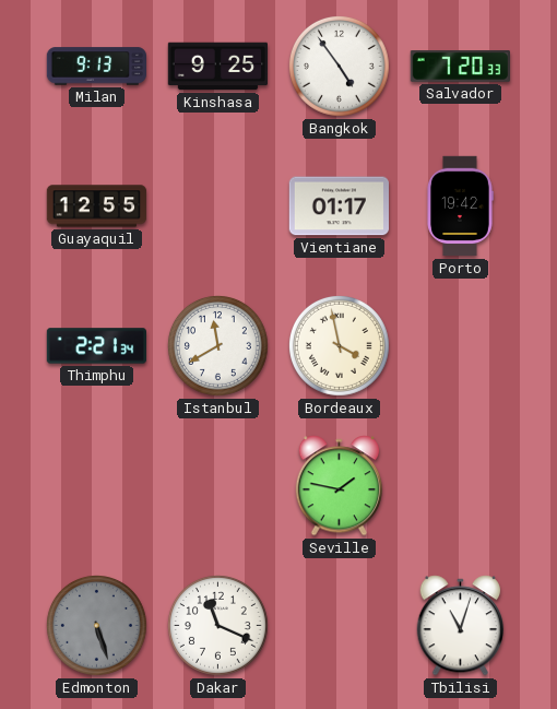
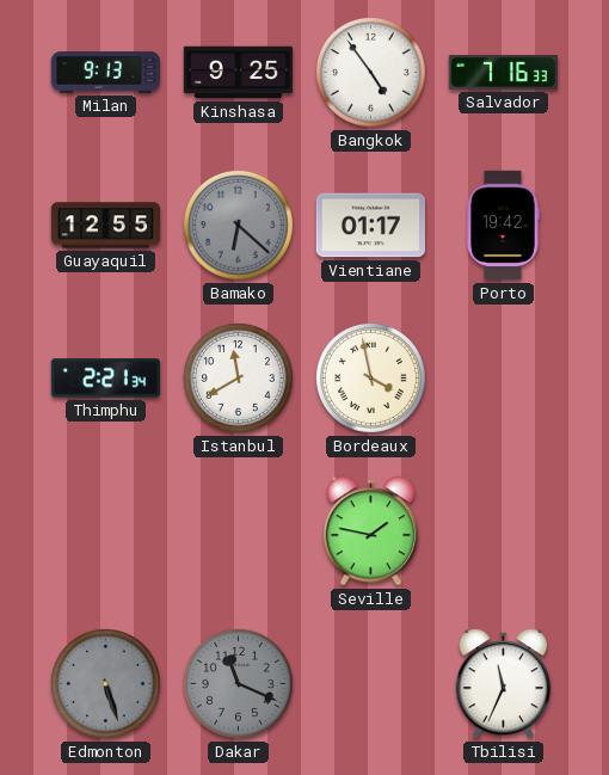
Salvador: 7:20 -> 7:16
Bamako: none -> 6:22
Dakar dial: white -> grey
Tbilisi: 11:03 -> 11:34
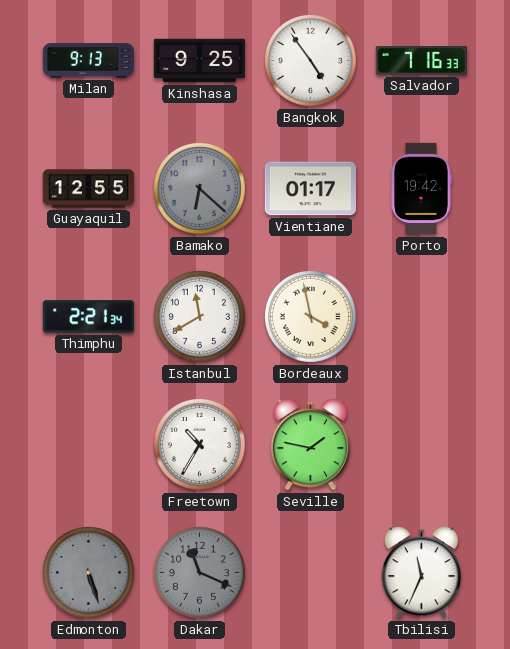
Freetown: none -> 10:35
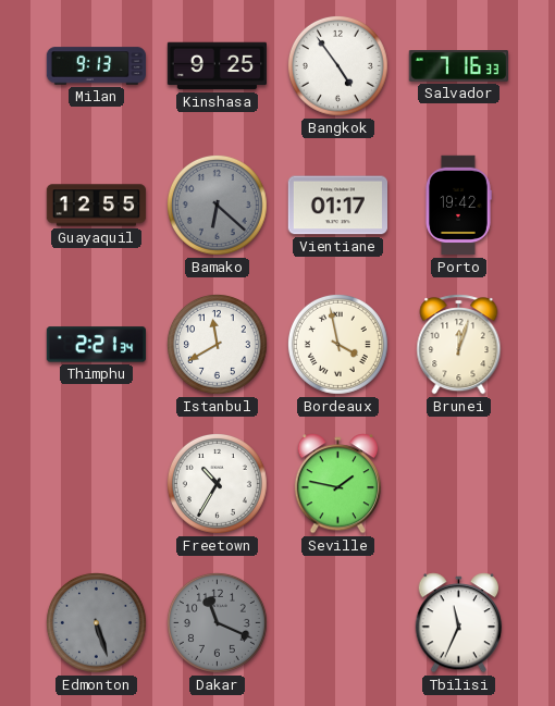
Brunei: none -> 12:03
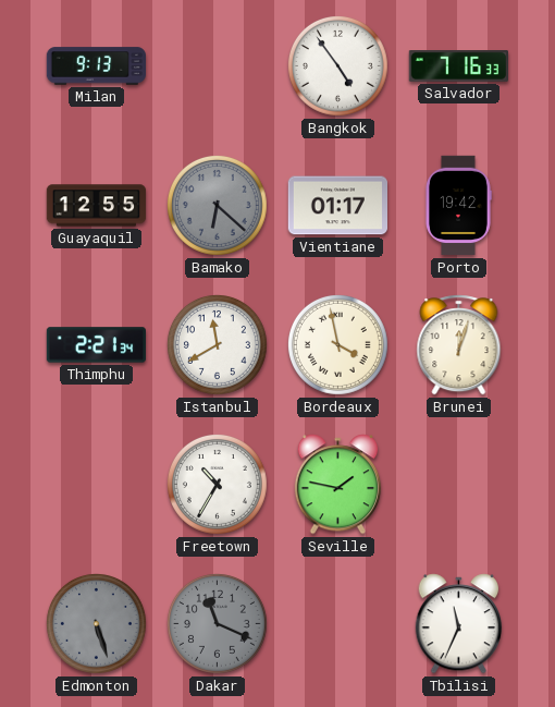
Kinshasa: 9:25 -> none
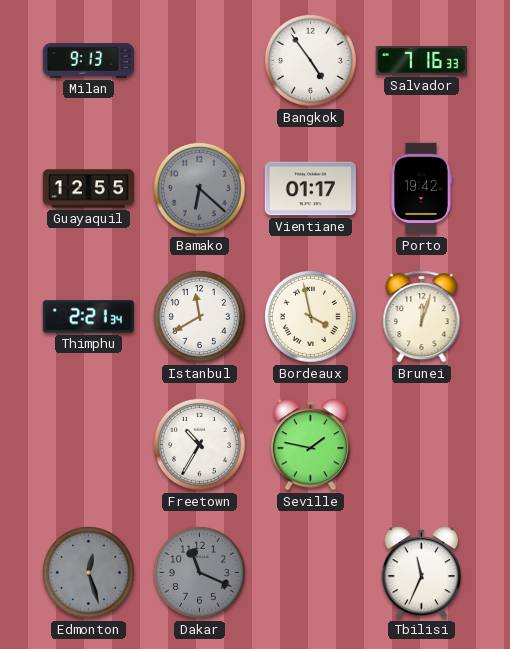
Edmonton: 5:27 -> 12:27
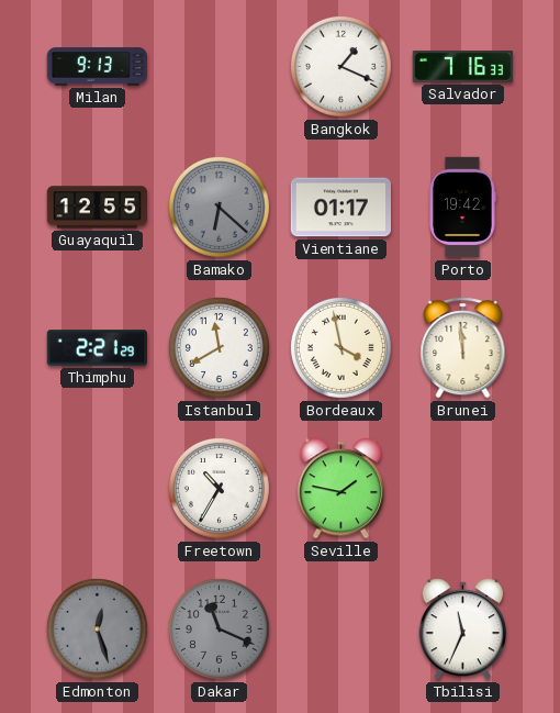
Bangkok: 4:54 -> 1:19
Thimphu: 2:21:34 -> 2:21:29
Brunei: 12:03 -> 11:59
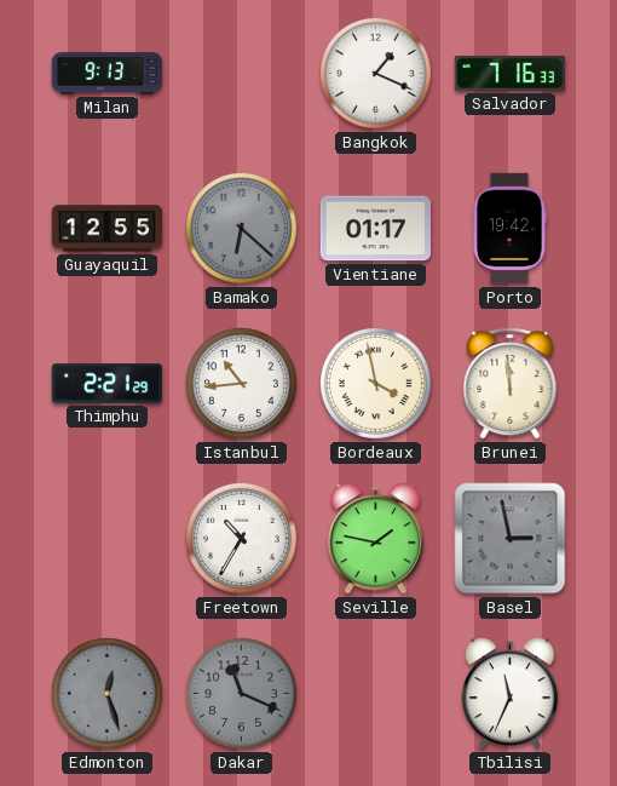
Istanbul: 11:40 -> 10:44
Basel: none -> 2:58
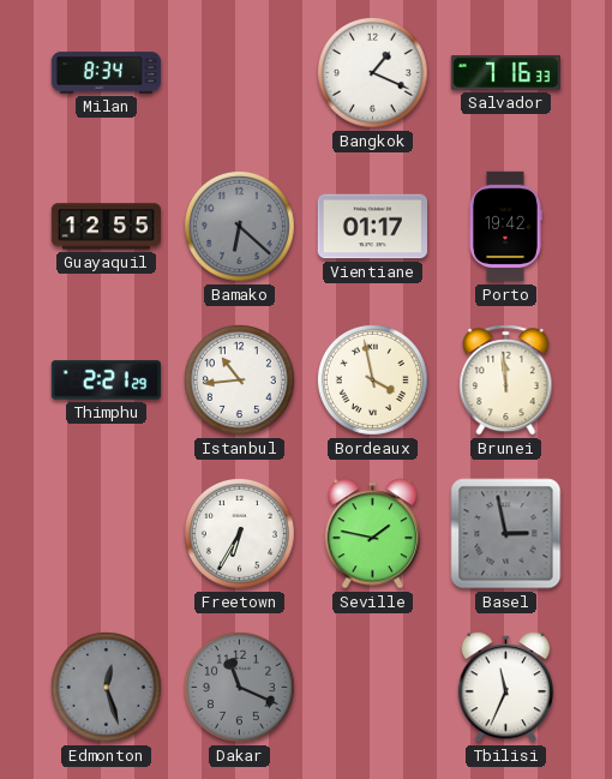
Milan: 9:13 -> 8:34
Freetown: 10:35 -> 6:35
